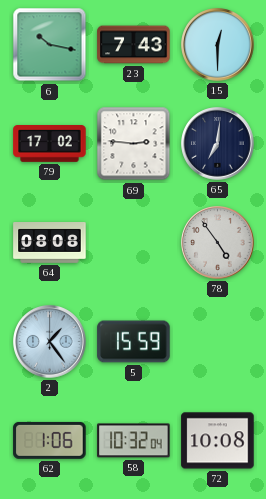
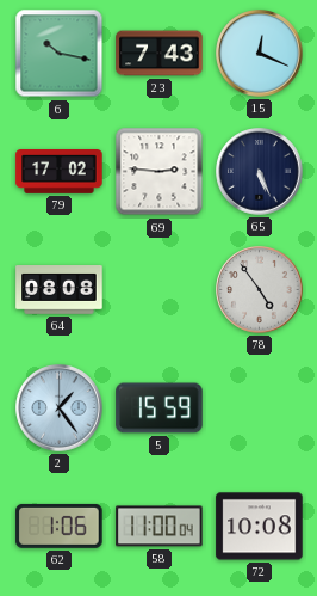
15: 12:30 -> 12:19
65: 7:01 -> 5:26
58: 10:32 -> 11:00
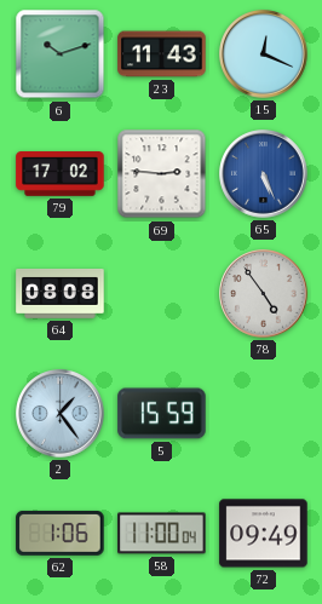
6: 10:17 -> 10:12
23: 7:43 -> 11:43
65 dial: navy -> blue
72: 10:08 -> 09:49
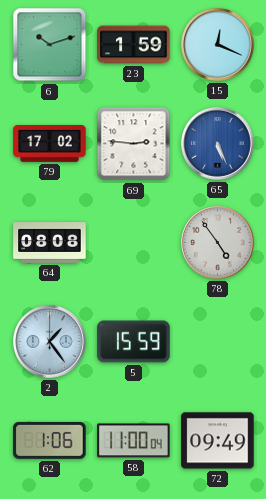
23: 11:43 -> 1:59
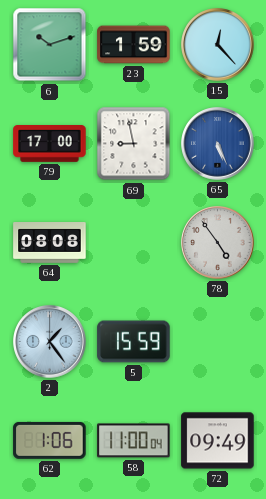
15: 12:19 -> 12:23
79: 17:02 -> 17:00
69: 2:46 -> 8:58
